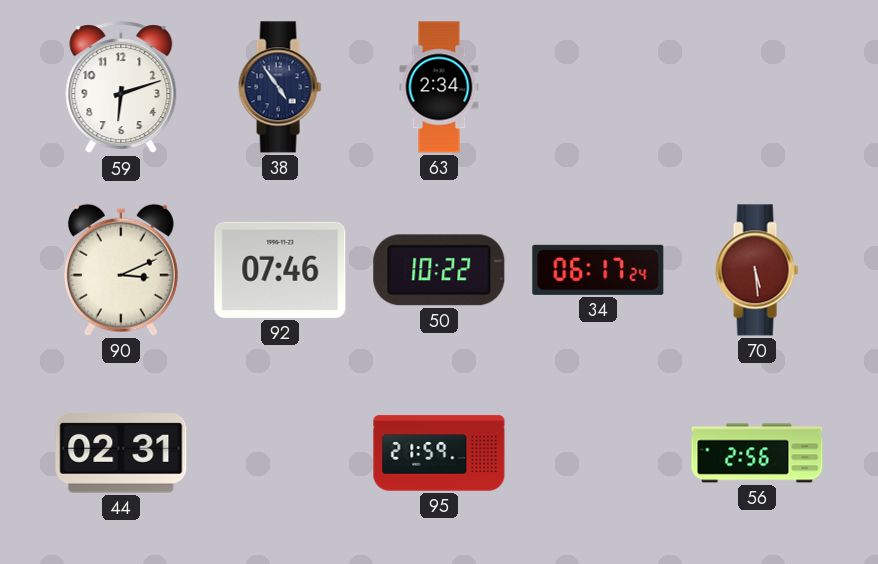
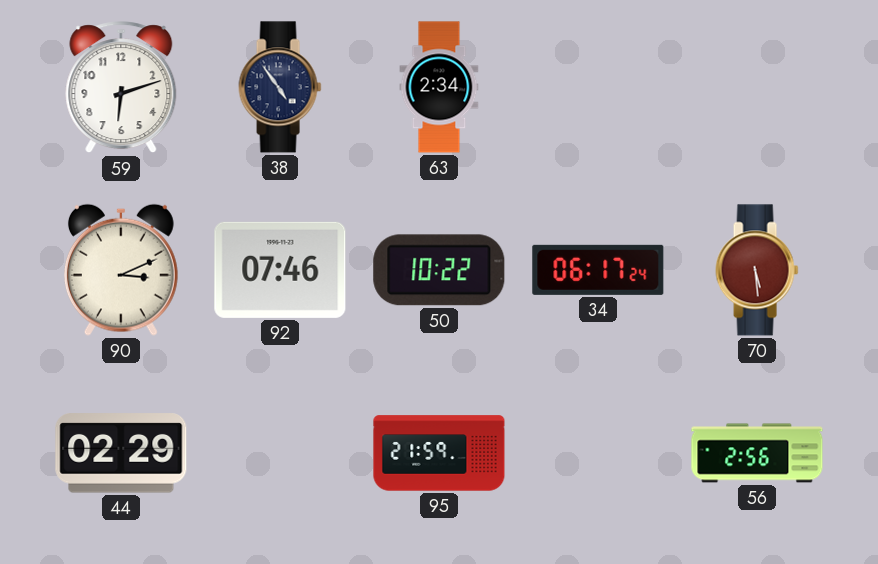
44: 02:31 -> 02:29
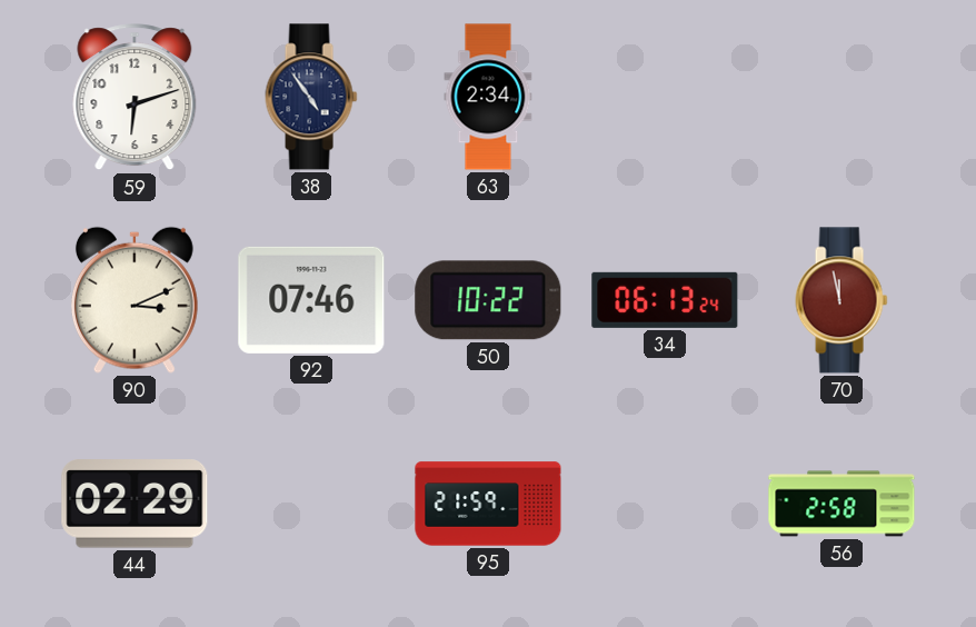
34: 06:17 -> 06:13
70: 5:29 -> 11:58
56: 2:56 -> 2:58
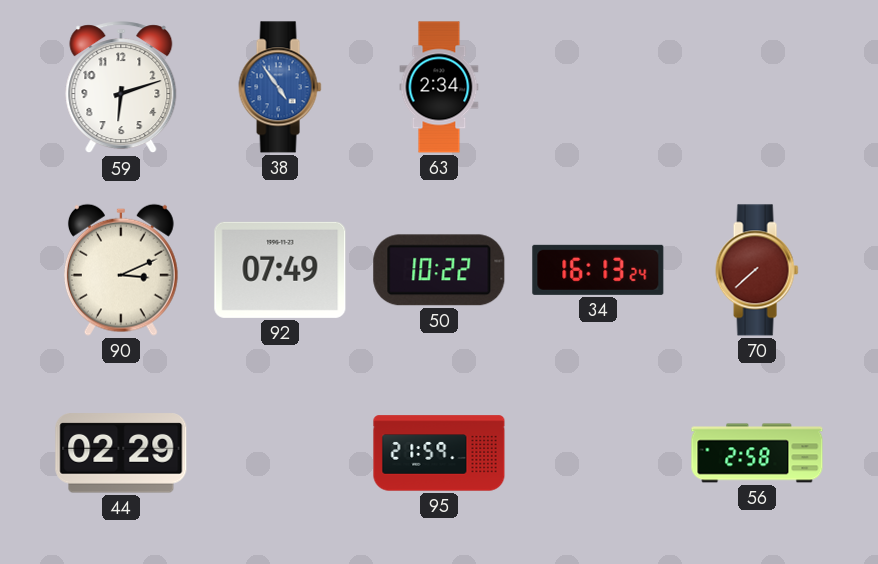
38 dial: navy -> blue
92: 07:46 -> 07:49
34: 06:13 -> 16:13
70: 11:58 -> 7:38
